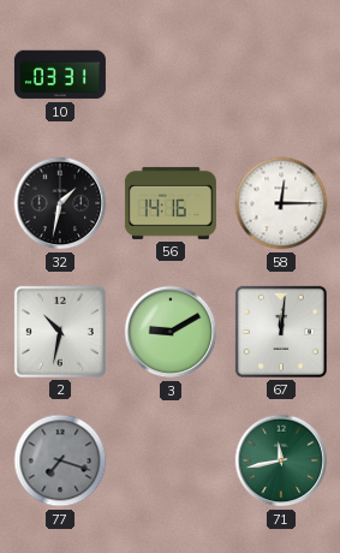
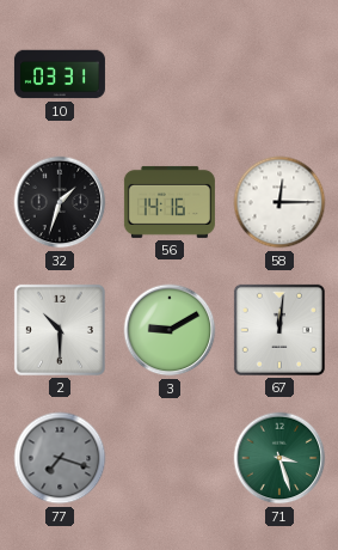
32: 1:32 -> 1:33
2: 10:32 -> 10:30
71: 11:43 -> 3:27
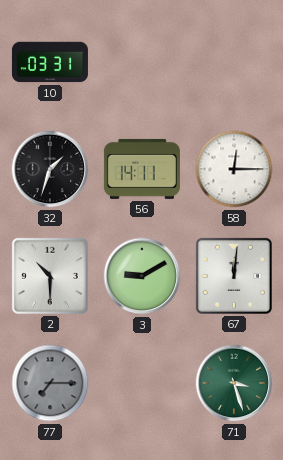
56: 14:16 -> 14:11
77: 7:18 -> 7:15
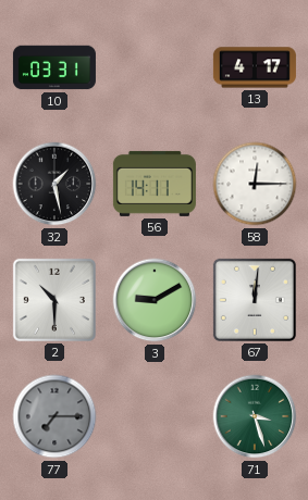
13: none -> 4:17
32: 1:33 -> 1:28
